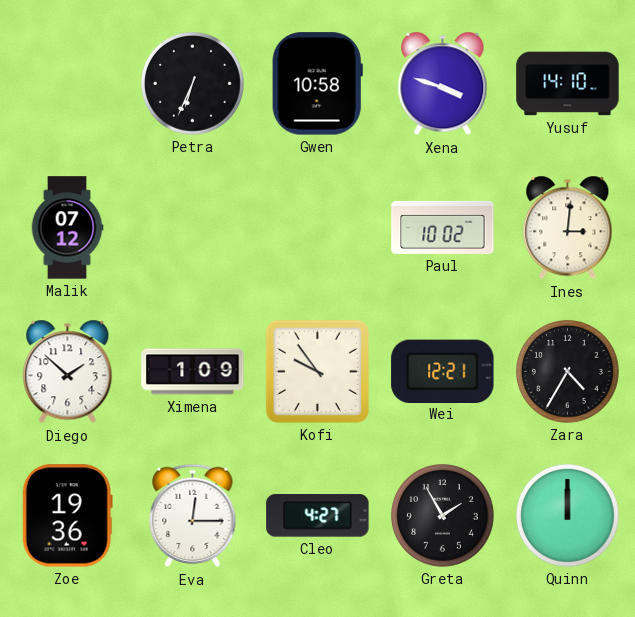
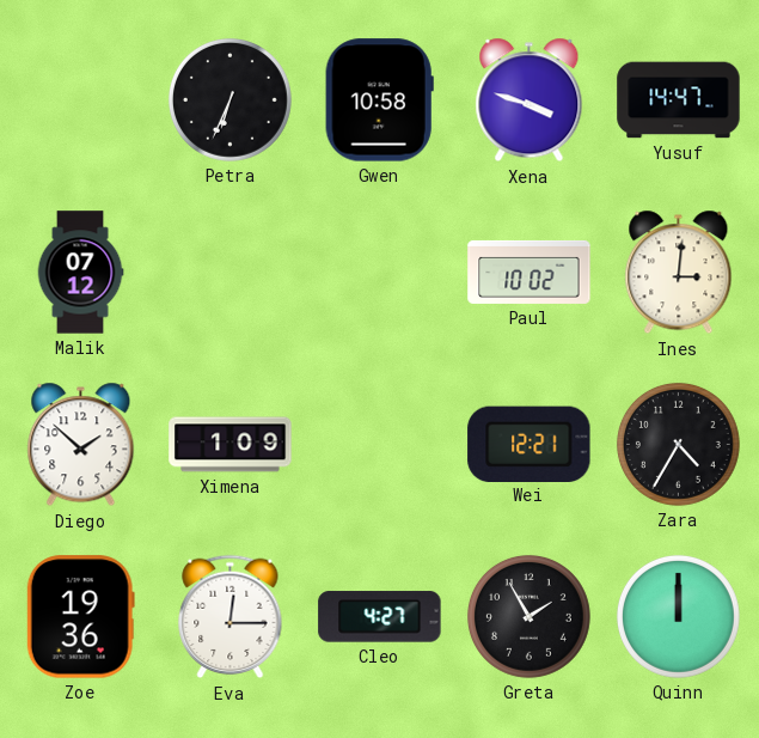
Yusuf: 14:10 -> 14:47
Kofi: 9:54 -> none
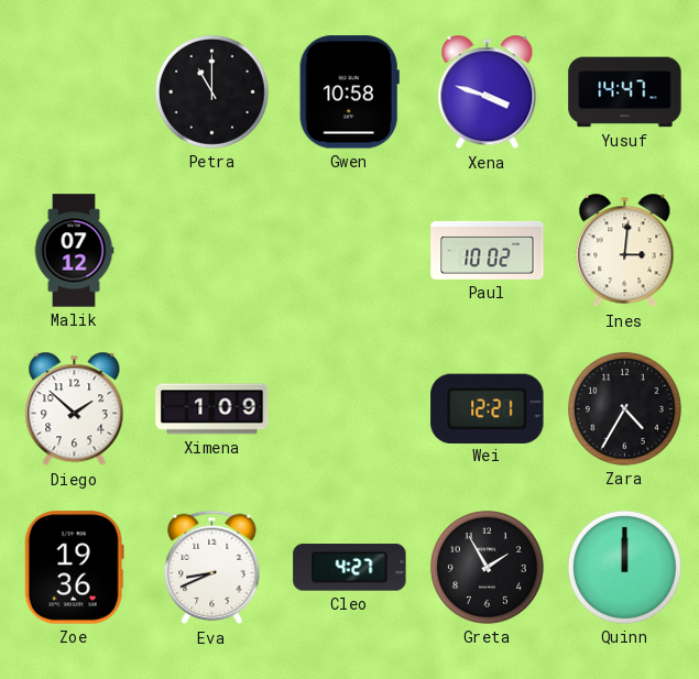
Petra: 6:34 -> 11:00
Eva: 12:15 -> 8:41
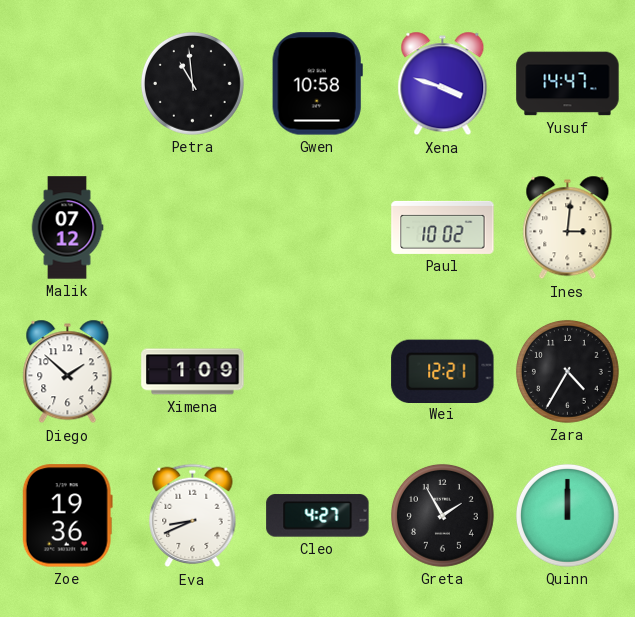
Petra: 11:00 -> 10:59
